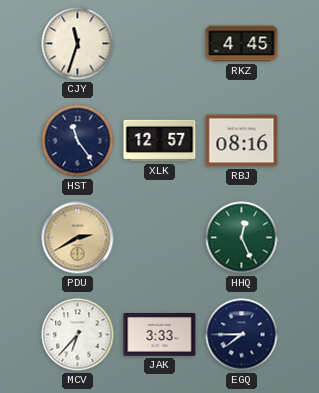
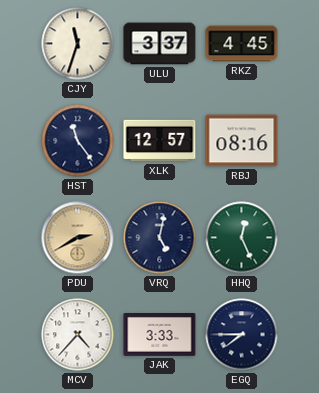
ULU: none -> 3:37
VRQ: none -> 5:02
MCV: 6:37 -> 4:37
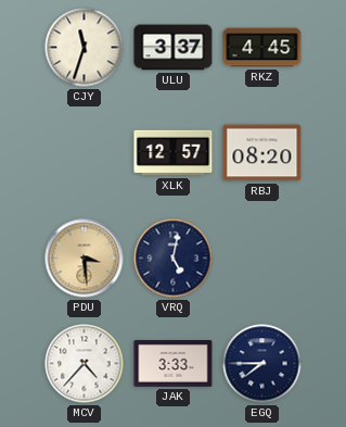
HST: 11:24 -> none
RBJ: 08:16 -> 08:20
PDU: 2:40 -> 3:29
HHQ: 12:26 -> none
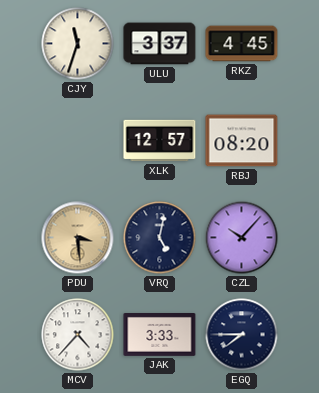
CZL: none -> 10:07
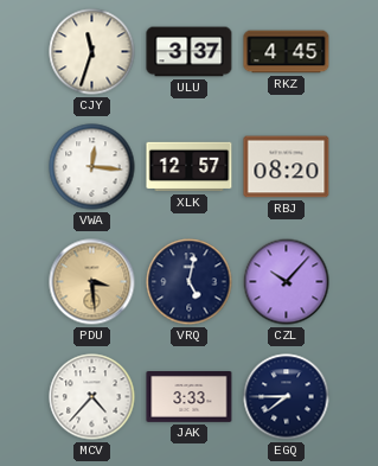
VWA: none -> 12:16
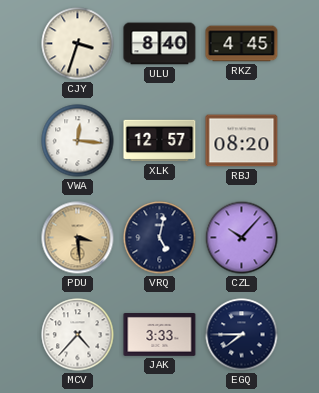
CJY: 11:33 -> 3:33
ULU: 3:37 -> 8:40
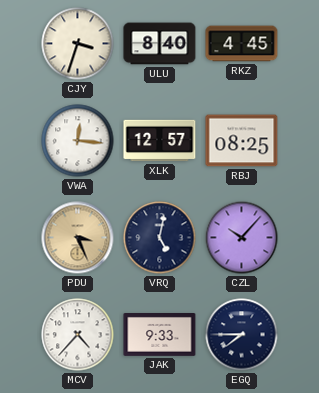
RBJ: 08:20 -> 08:25
PDU: 3:29 -> 3:26
JAK: 3:33 -> 9:33
